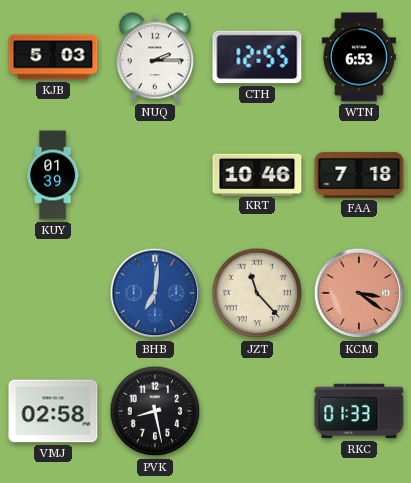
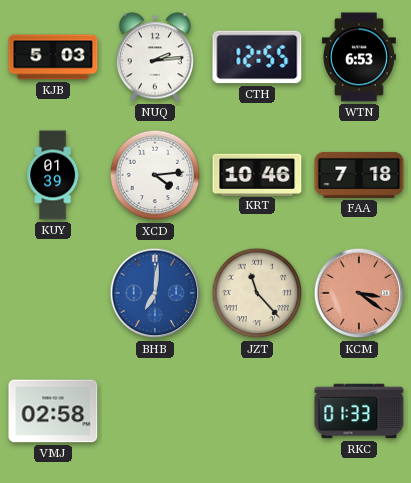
NUQ: 2:15 -> 2:14
XCD: none -> 4:14
PVK: 8:28 -> none
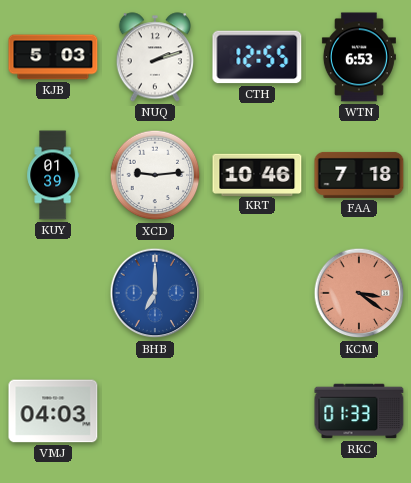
NUQ: 2:14 -> 2:12
XCD: 4:14 -> 9:14
BHB: 7:01 -> 7:00
JZT: 11:23 -> none
VMJ: 02:58 -> 04:03
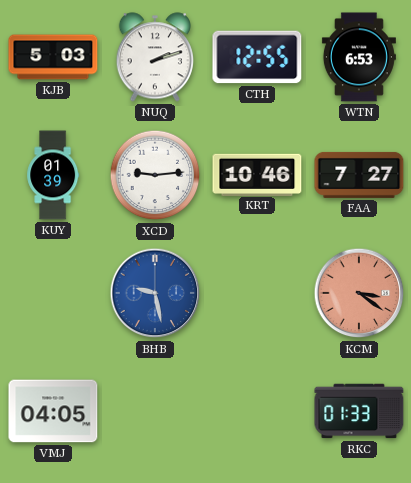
FAA: 7:18 -> 7:27
BHB: 7:00 -> 9:28
VMJ: 04:03 -> 04:05
